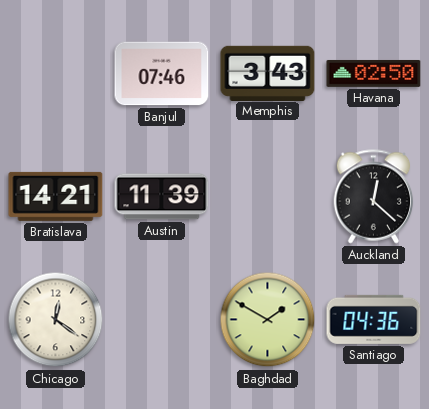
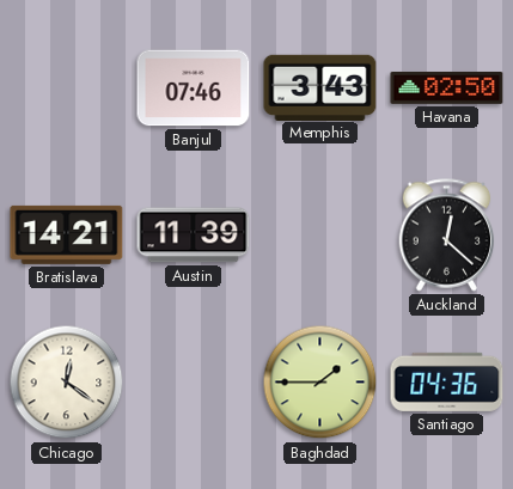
Baghdad: 1:50 -> 1:45
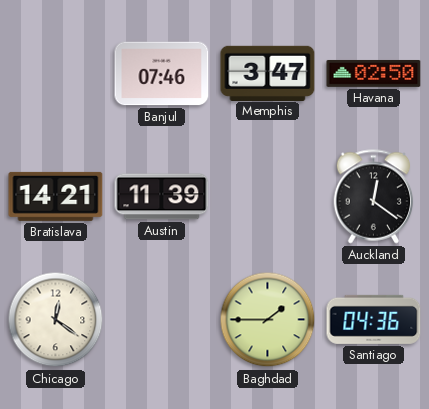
Memphis: 3:43 -> 3:47
Auckland: 12:22 -> 12:21
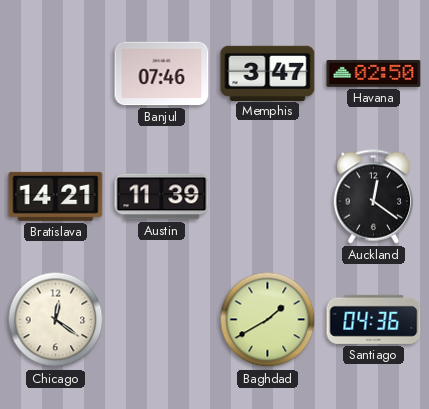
Baghdad: 1:45 -> 1:40
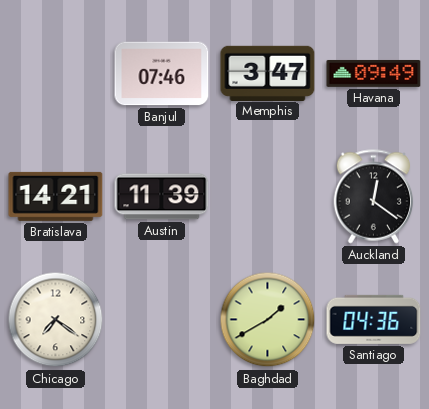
Havana: 02:50 -> 09:49
Chicago: 12:21 -> 7:21
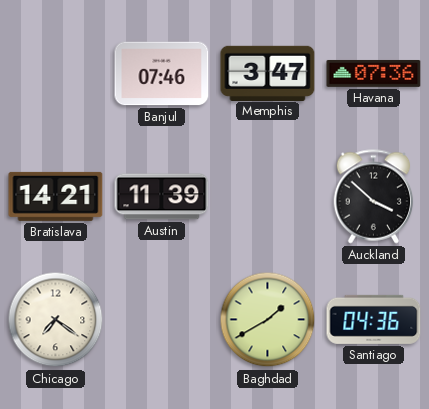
Havana: 09:49 -> 07:36
Auckland: 12:21 -> 3:52
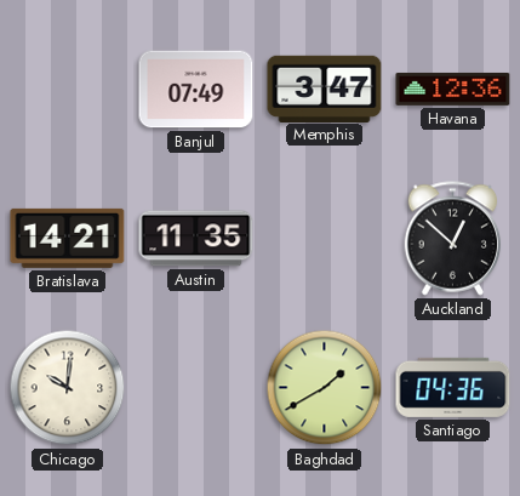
Banjul: 07:46 -> 07:49
Havana: 07:36 -> 12:36
Austin: 11:39 -> 11:35
Auckland: 3:52 -> 12:52
Chicago: 7:21 -> 10:01
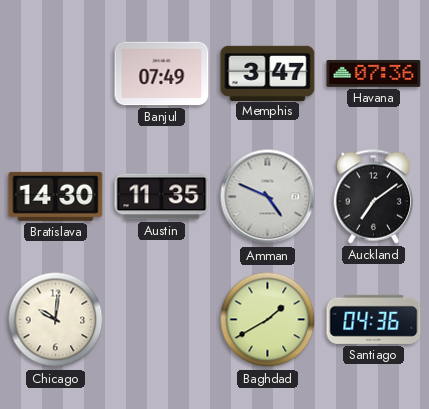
Havana: 12:36 -> 07:36
Bratislava: 14:21 -> 14:30
Amman: none -> 4:49
Auckland: 12:52 -> 7:09
